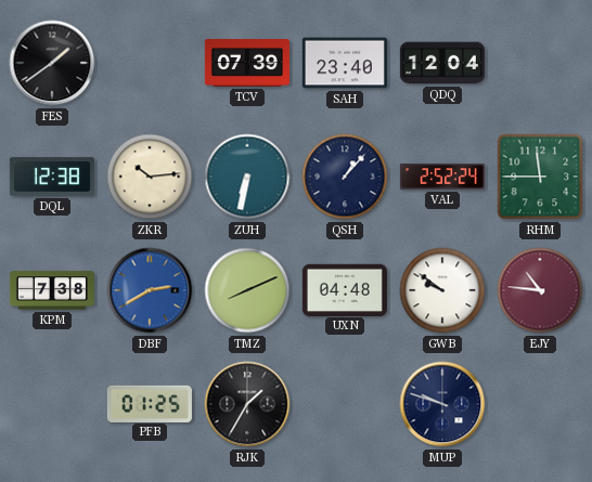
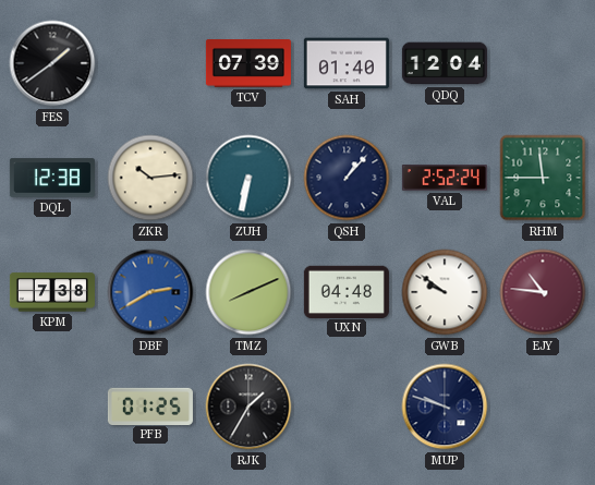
SAH: 23:40 -> 01:40
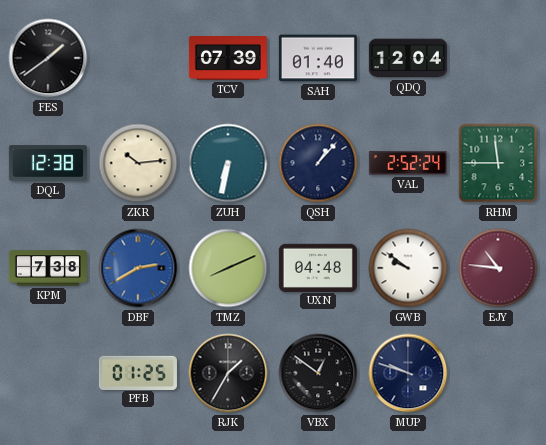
VBX: none -> 12:51
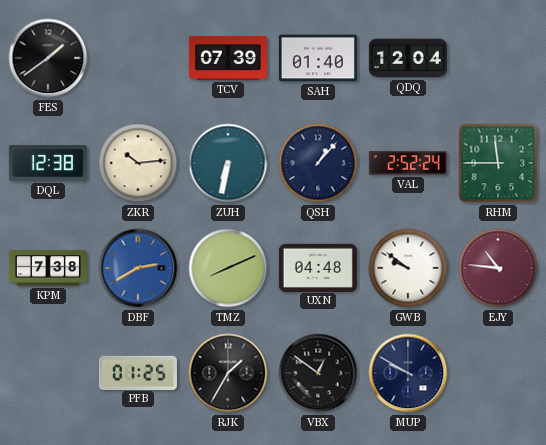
MUP: 9:48 -> 9:50
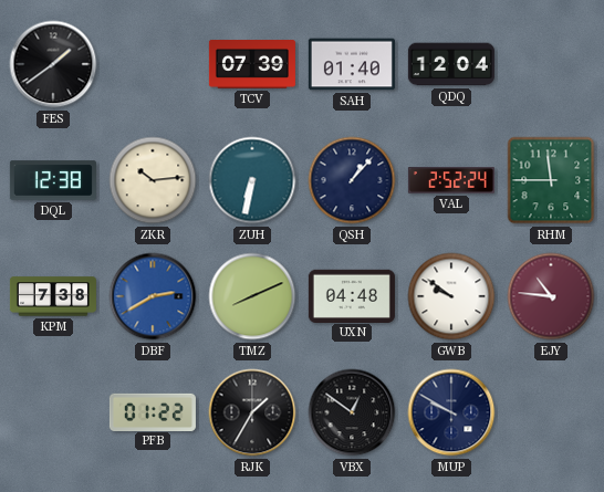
PFB: 01:25 -> 01:22
